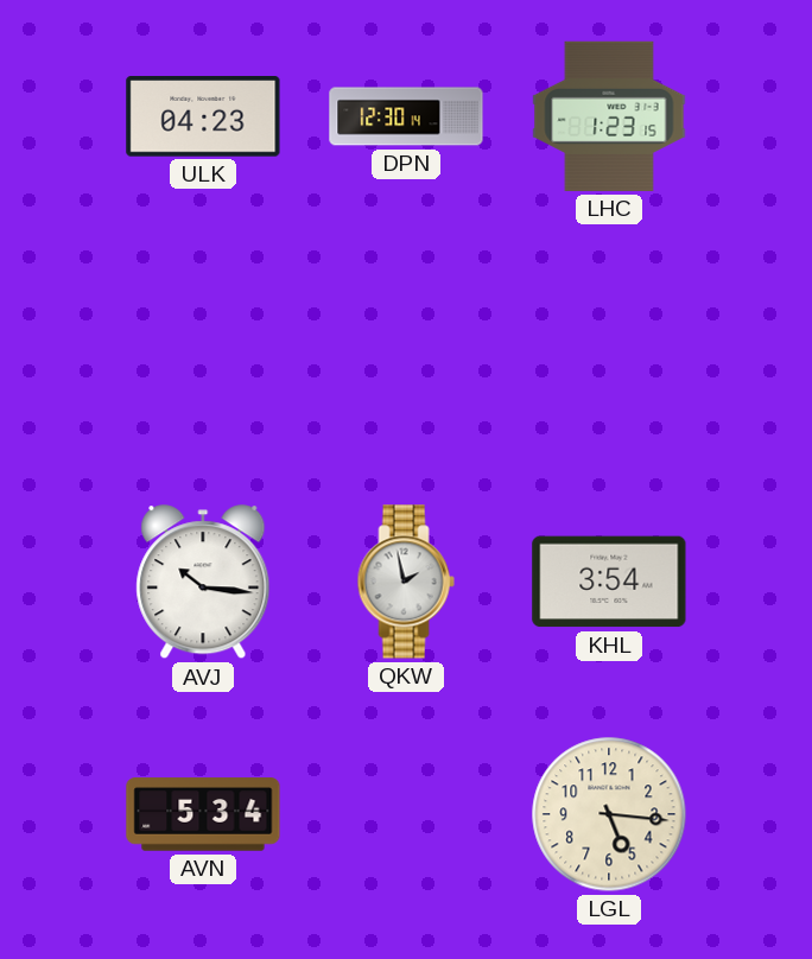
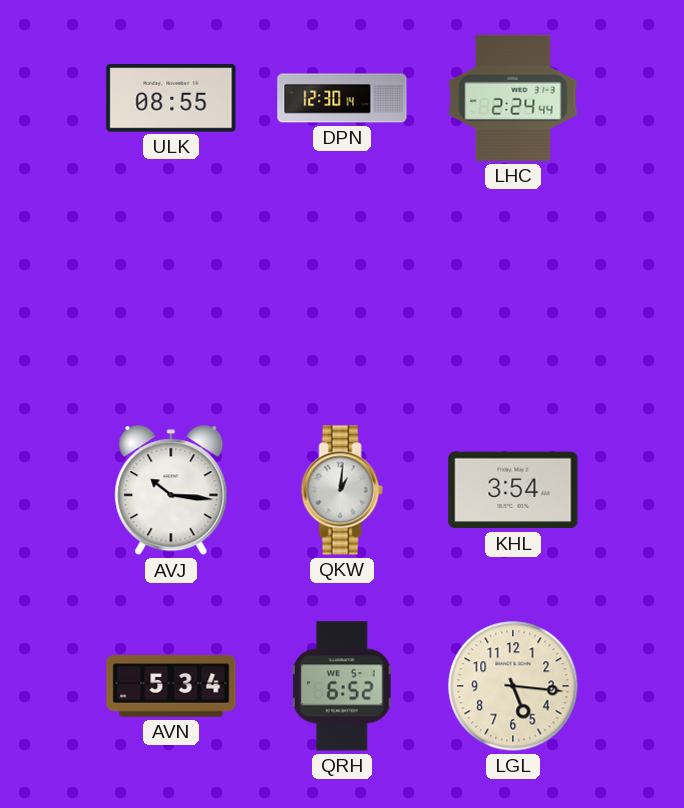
ULK: 04:23 -> 08:55
LHC: 1:23 -> 2:24
QKW: 1:58 -> 1:01
QRH: none -> 6:52
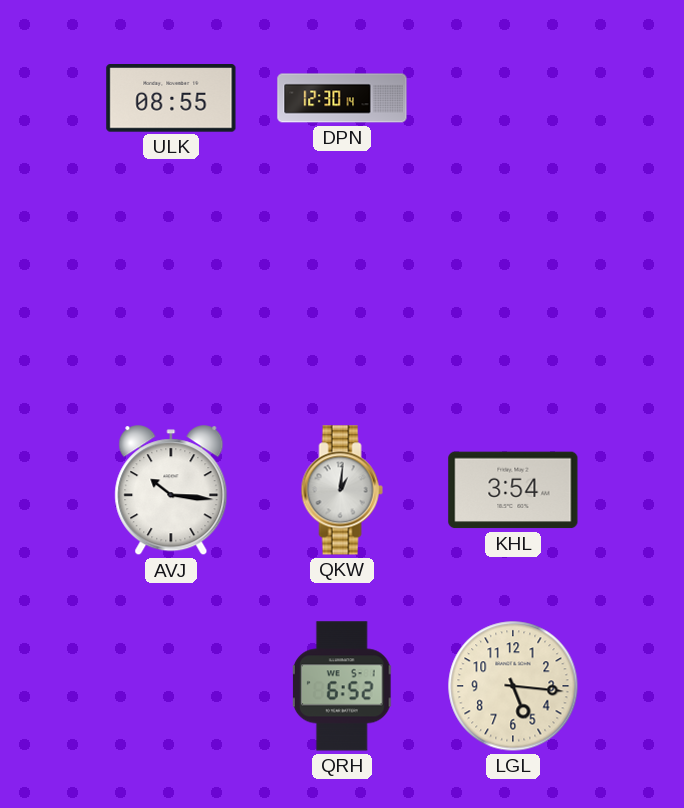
LHC: 2:24 -> none
AVN: 5:34 -> none
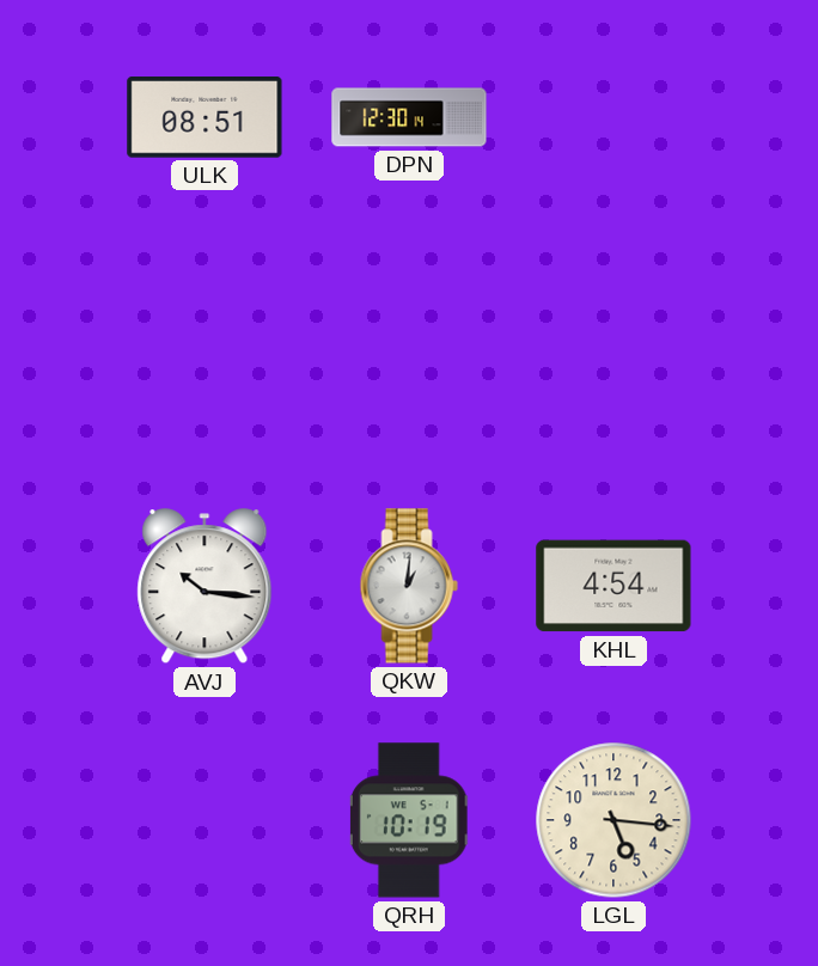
ULK: 08:55 -> 08:51
KHL: 3:54 -> 4:54
QRH: 6:52 -> 10:19
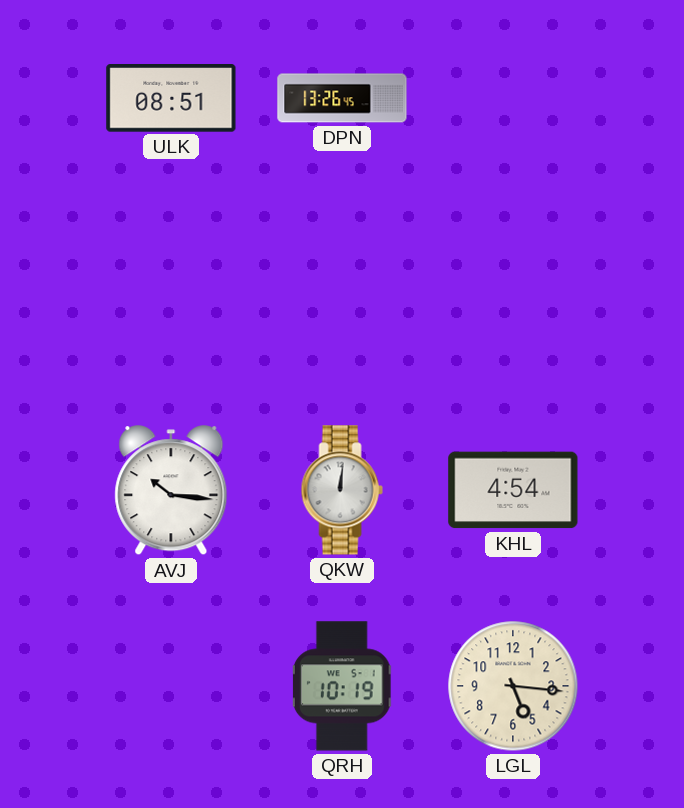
DPN: 12:30 -> 13:26
QKW: 1:01 -> 12:01
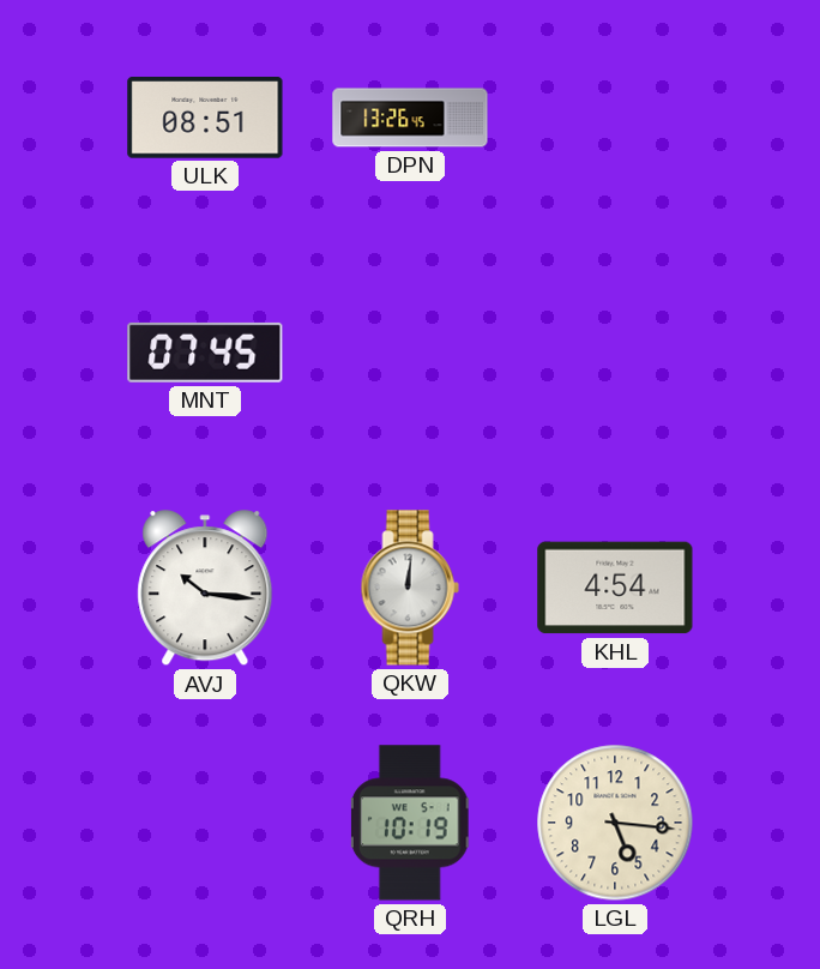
MNT: none -> 07:45
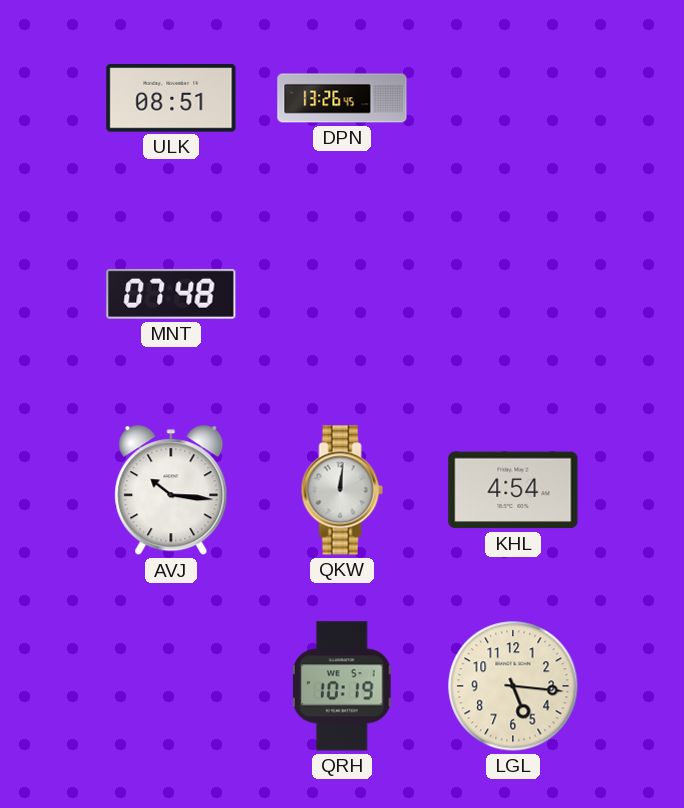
MNT: 07:45 -> 07:48
